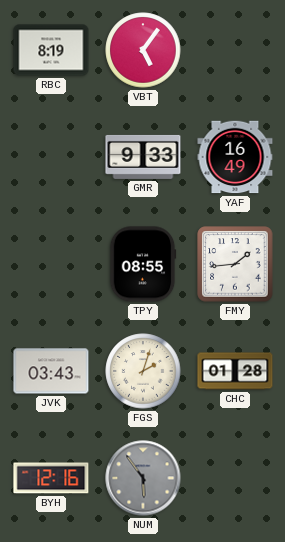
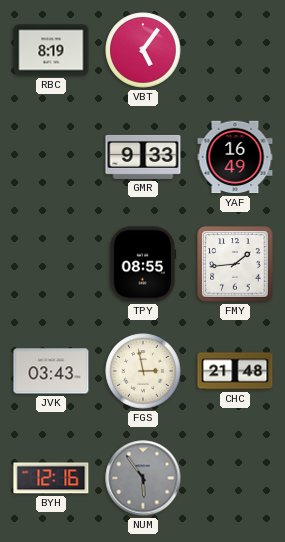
FGS: 2:03 -> 2:58
CHC: 01:28 -> 21:48
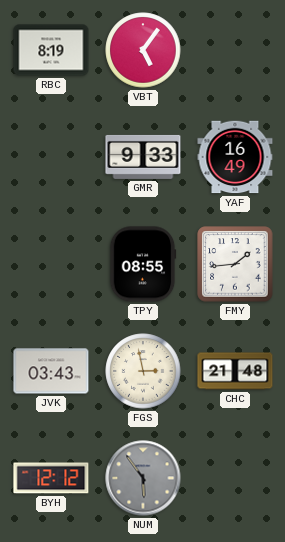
BYH: 12:16 -> 12:12
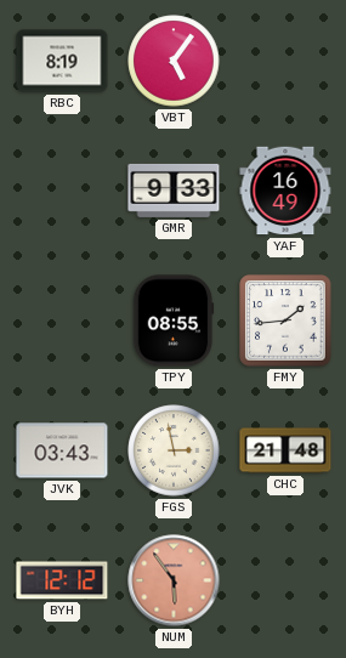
NUM dial: grey -> salmon
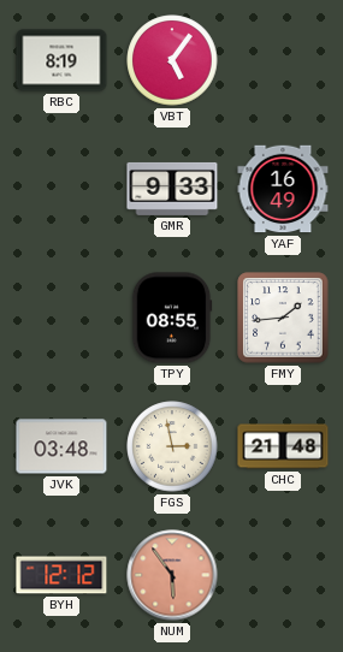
JVK: 03:43 -> 03:48
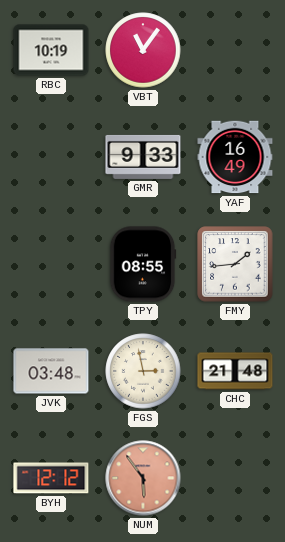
RBC: 8:19 -> 10:19
VBT: 5:06 -> 11:06
